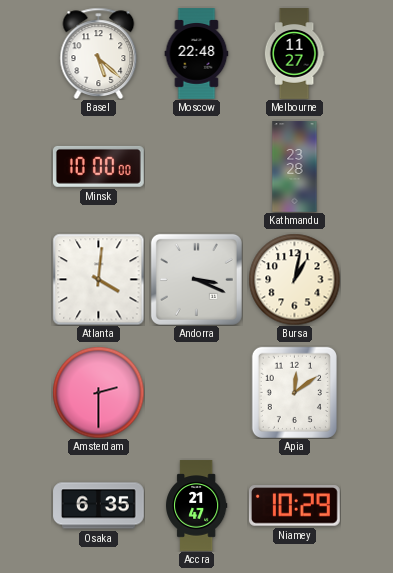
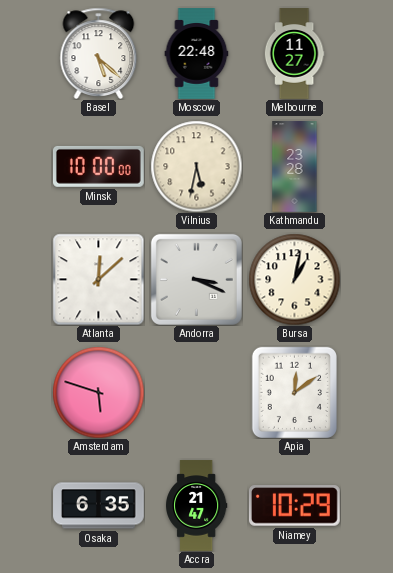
Vilnius: none -> 5:32
Atlanta: 4:01 -> 12:08
Amsterdam: 2:30 -> 5:48
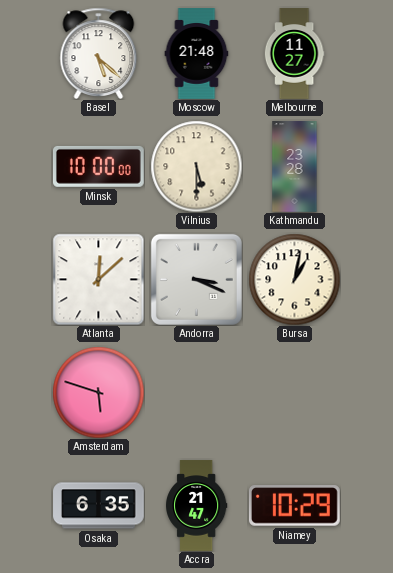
Moscow: 22:48 -> 21:48
Vilnius: 5:32 -> 5:30
Apia: 12:09 -> none
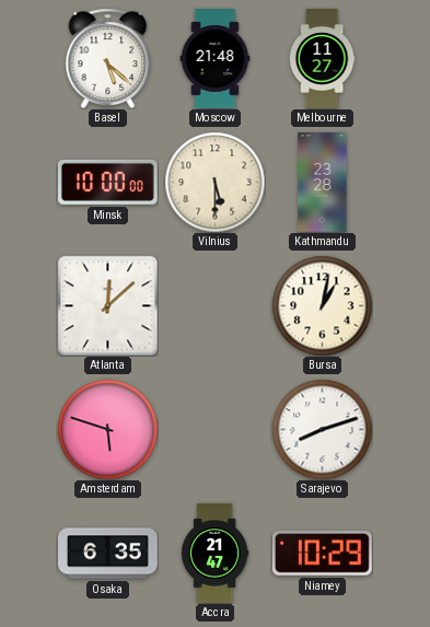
Andorra: 3:19 -> none
Sarajevo: none -> 8:12
